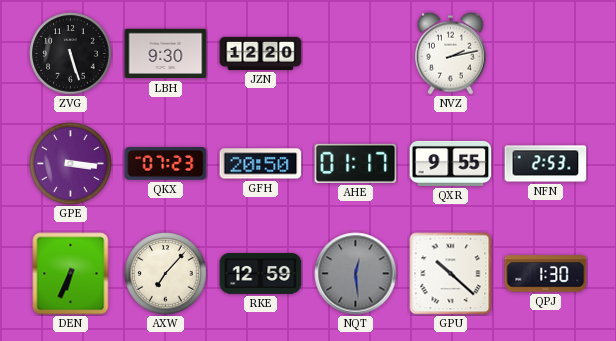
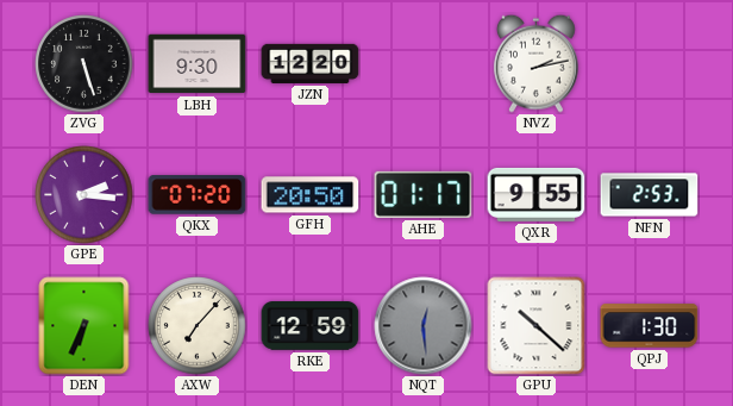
GPE: 3:16 -> 2:16
QKX: 07:23 -> 07:20
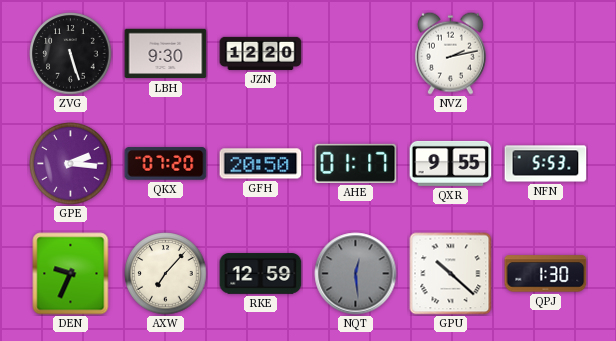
NFN: 2:53 -> 5:53
DEN: 6:34 -> 9:34
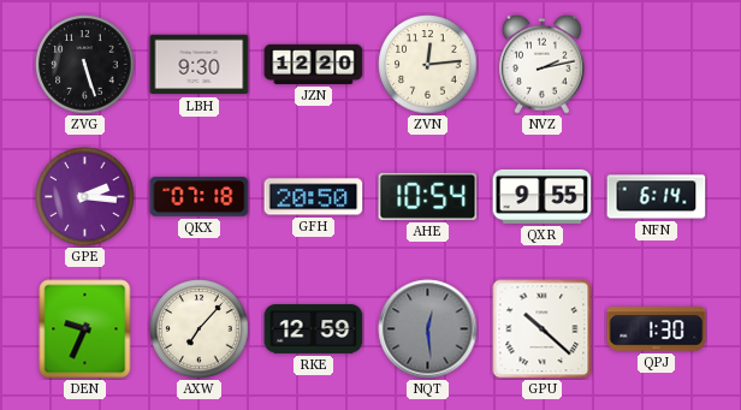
ZVN: none -> 12:14
QKX: 07:20 -> 07:18
AHE: 01:17 -> 10:54
NFN: 5:53 -> 6:14
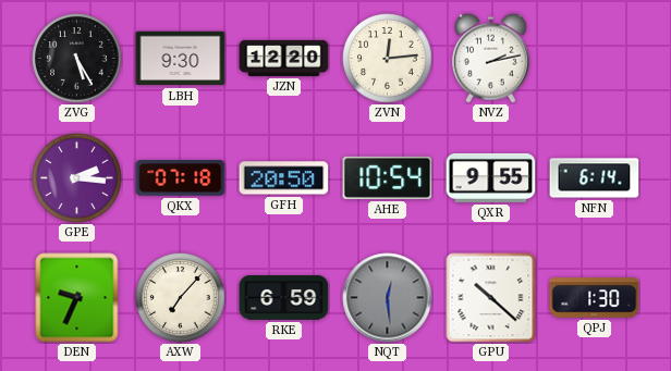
ZVG: 5:27 -> 5:25
RKE: 12:59 -> 6:59
